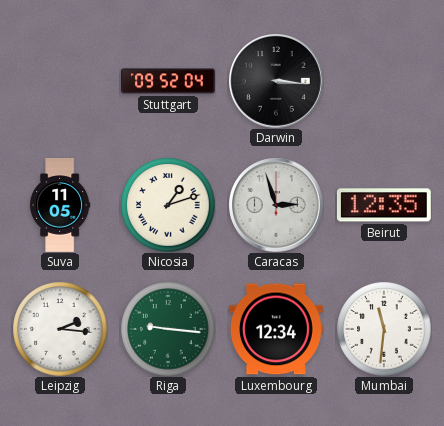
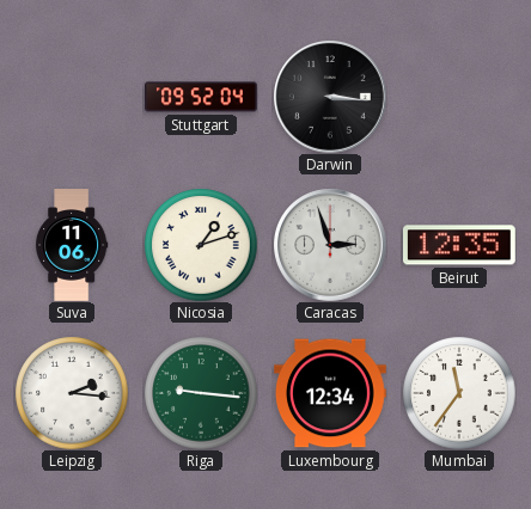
Suva: 11:05 -> 11:06
Mumbai: 11:31 -> 11:36
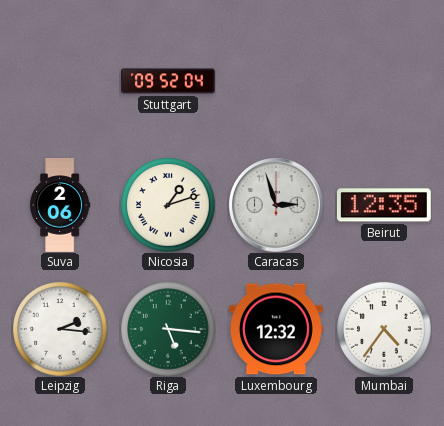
Darwin: 3:16 -> none
Suva: 11:06 -> 2:06
Riga: 9:16 -> 5:16
Luxembourg: 12:34 -> 12:32
Mumbai: 11:36 -> 4:36
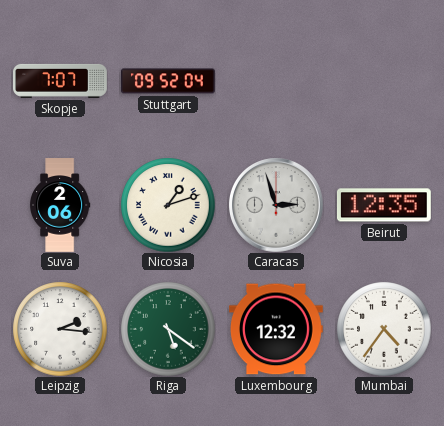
Skopje: none -> 7:07
Riga: 5:16 -> 5:21
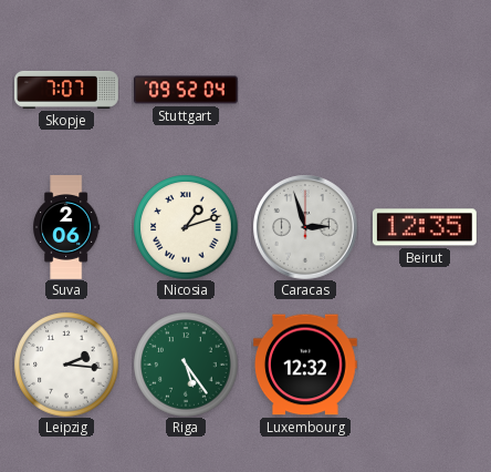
Riga: 5:21 -> 5:24
Mumbai: 4:36 -> none
